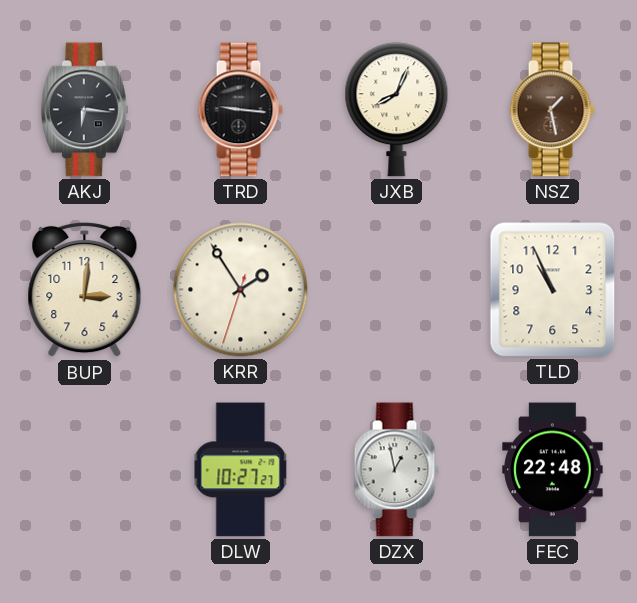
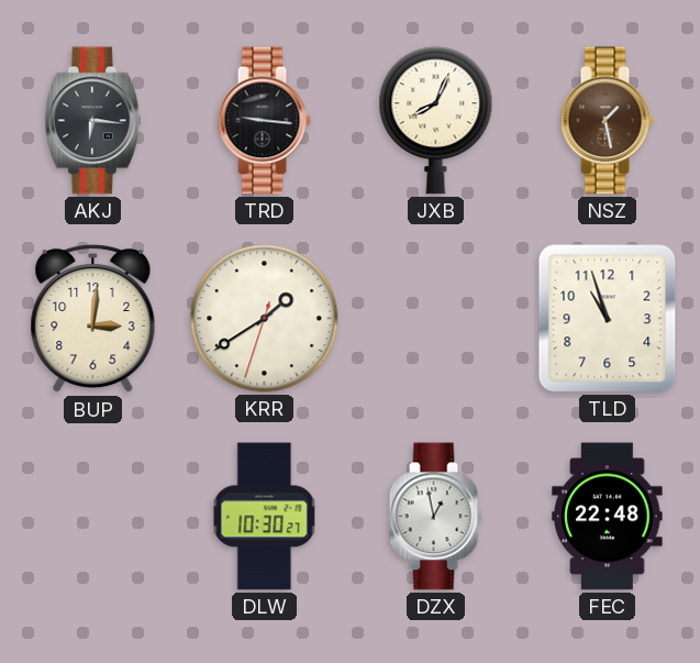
KRR: 1:54 -> 1:39
TLD: 10:56 -> 10:57
DLW: 10:27 -> 10:30
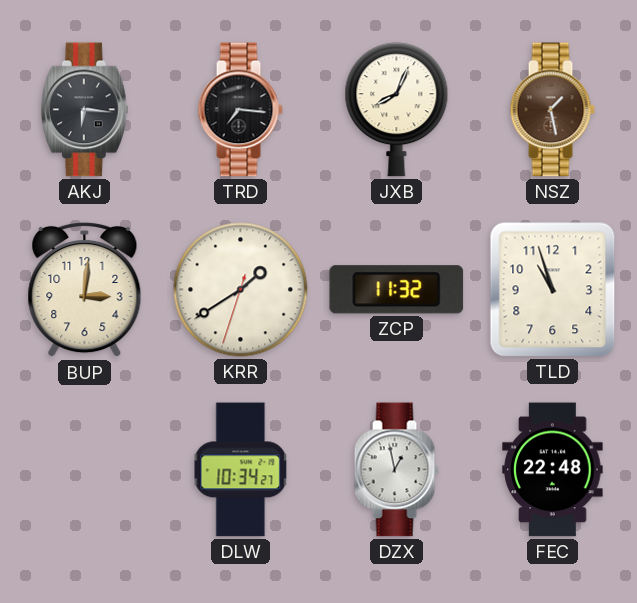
TRD: 9:16 -> 7:16
ZCP: none -> 11:32
DLW: 10:30 -> 10:34
